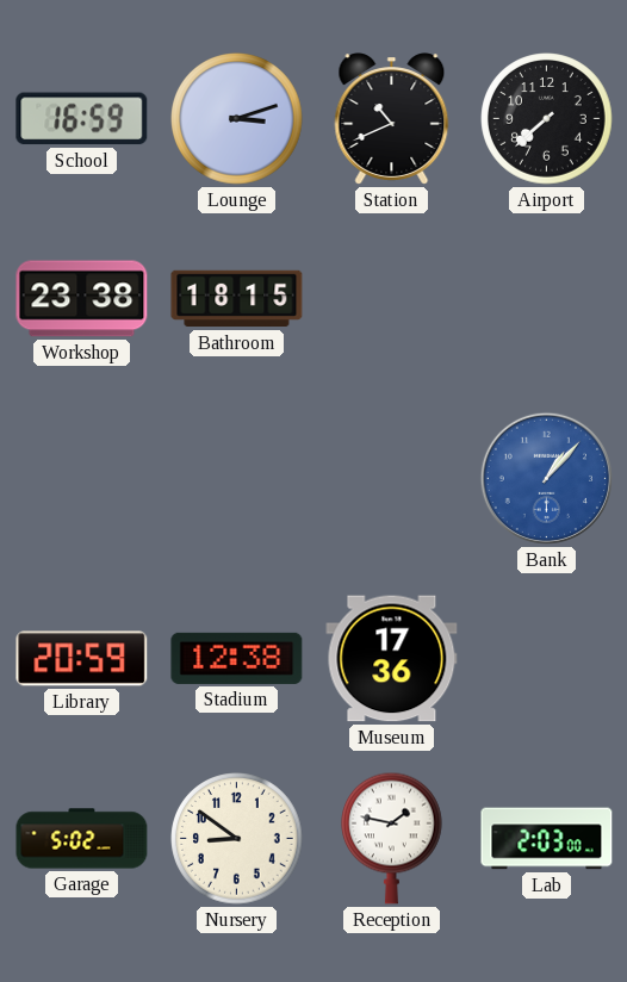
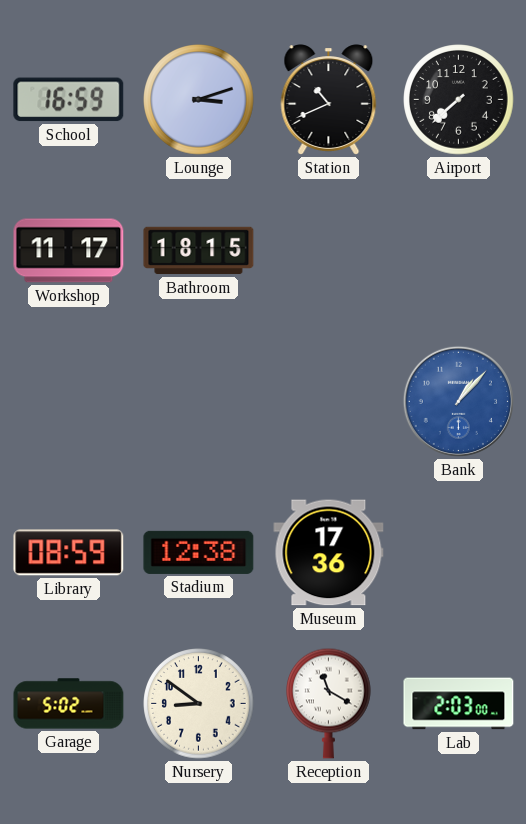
Workshop: 23:38 -> 11:17
Library: 20:59 -> 08:59
Reception: 1:47 -> 11:20
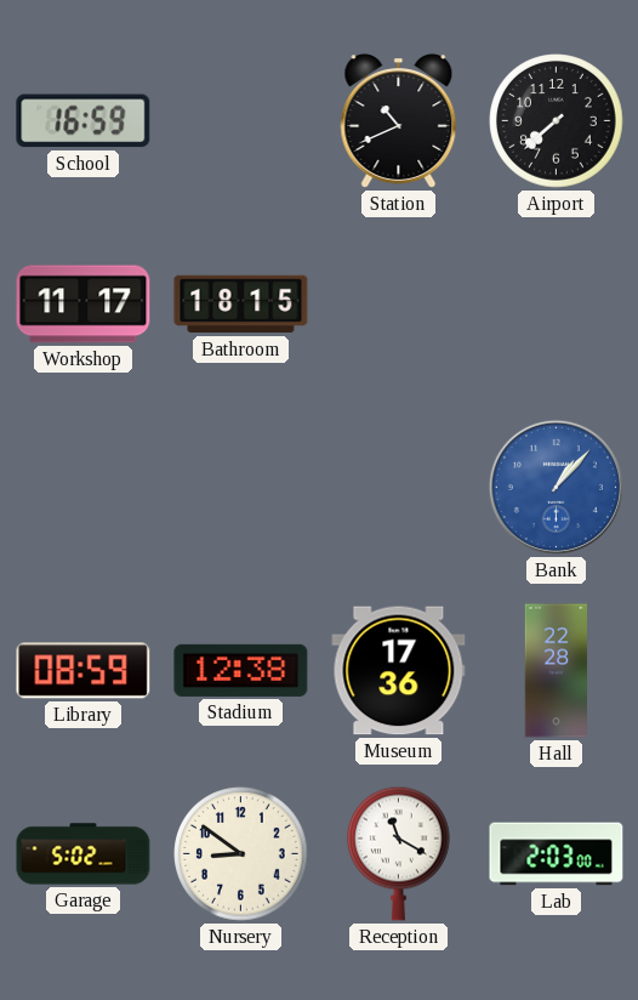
Lounge: 3:12 -> none
Hall: none -> 22:28
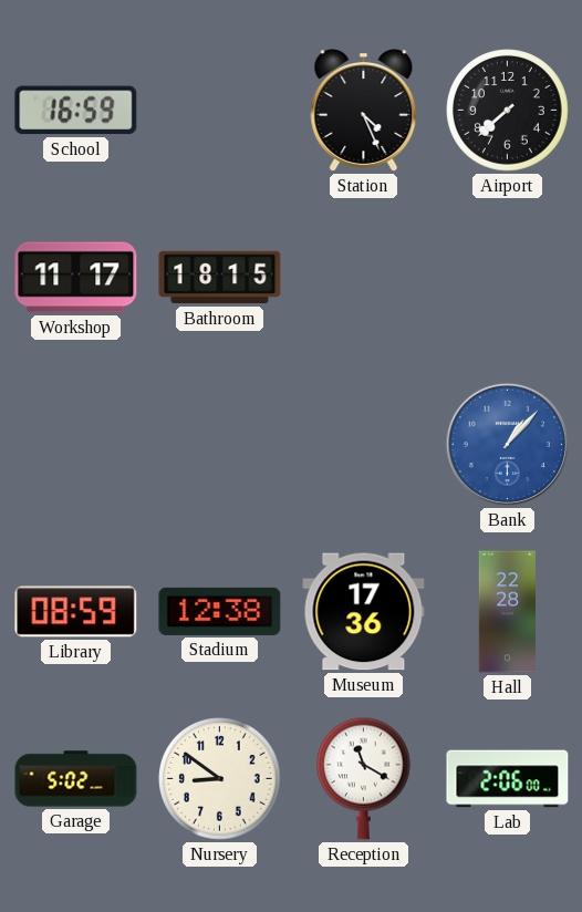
Station: 10:41 -> 4:26
Lab: 2:03 -> 2:06
